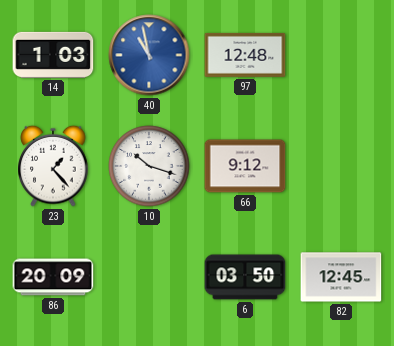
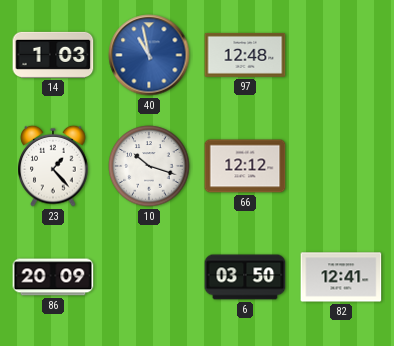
66: 9:12 -> 12:12
82: 12:45 -> 12:41
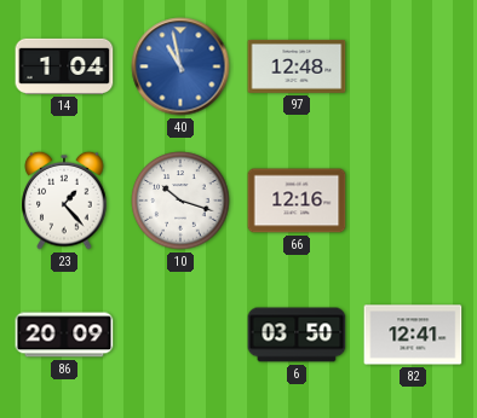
14: 1:03 -> 1:04
66: 12:12 -> 12:16
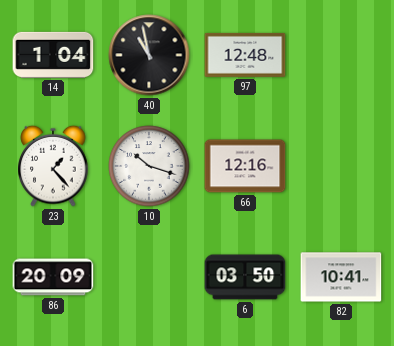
40 dial: blue -> black
82: 12:41 -> 10:41
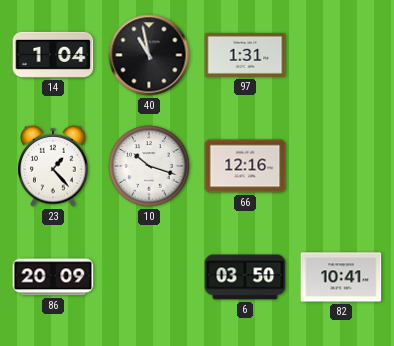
97: 12:48 -> 1:31
